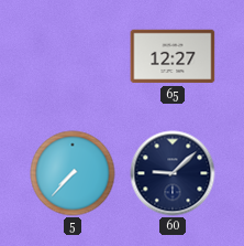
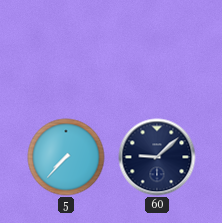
65: 12:27 -> none
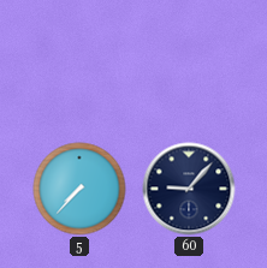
60: 9:08 -> 9:07
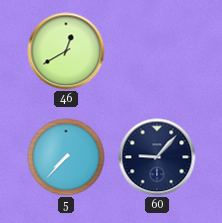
46: none -> 12:40
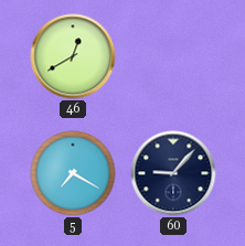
5: 7:37 -> 7:20
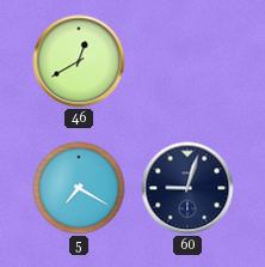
60: 9:07 -> 9:03
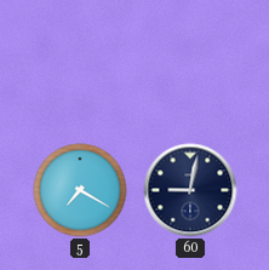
46: 12:40 -> none
60: 9:03 -> 9:02
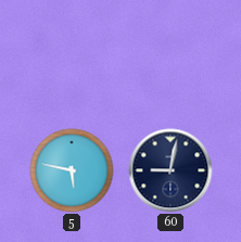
5: 7:20 -> 5:47
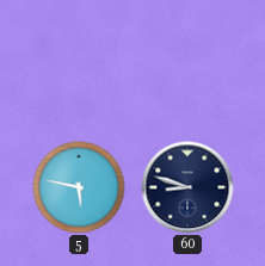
60: 9:02 -> 8:48
